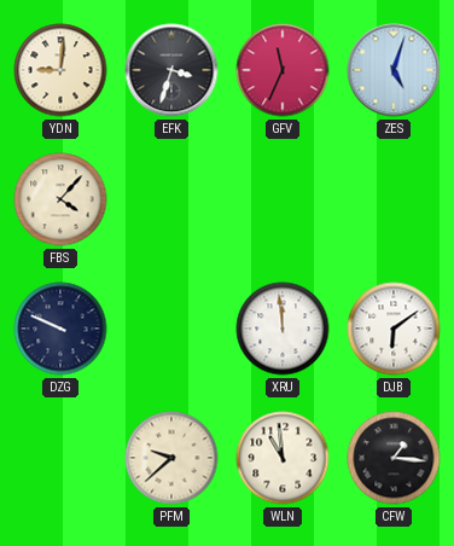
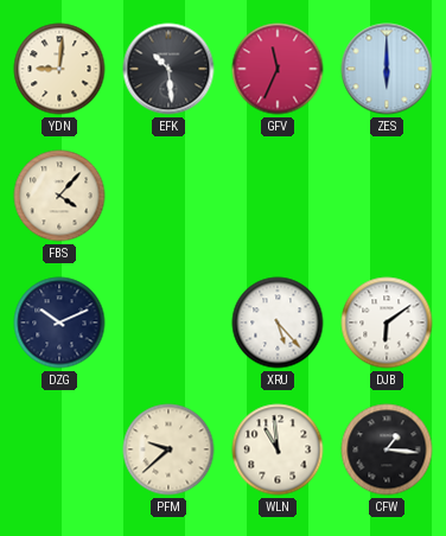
EFK: 3:33 -> 10:29
ZES: 5:03 -> 6:00
DZG: 9:49 -> 10:11
XRU: 11:59 -> 5:23
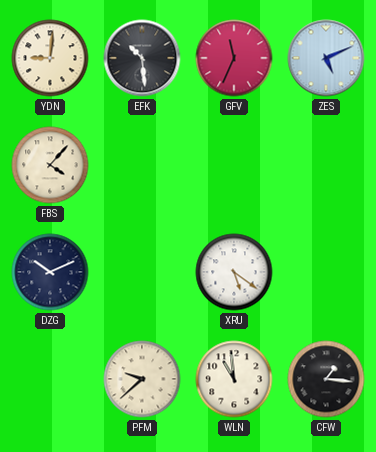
ZES: 6:00 -> 5:11
XRU: 5:23 -> 5:21
DJB: 6:09 -> none
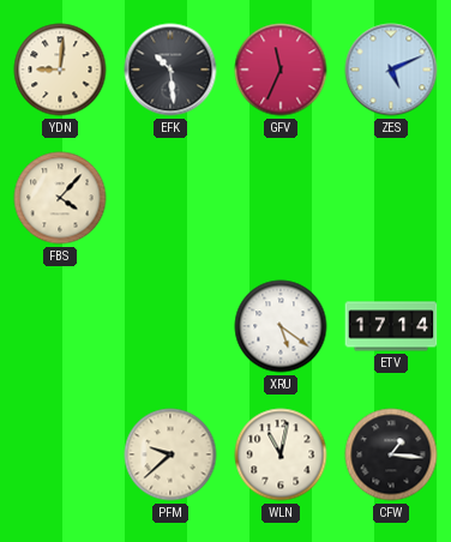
DZG: 10:11 -> none
ETV: none -> 17:14
WLN: 10:59 -> 11:02
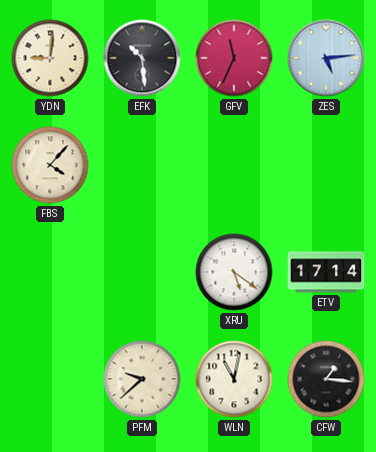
ZES: 5:11 -> 5:14
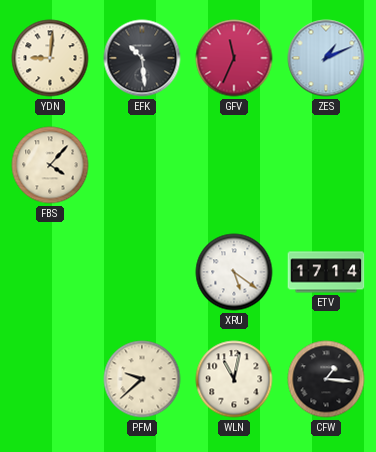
ZES: 5:14 -> 1:11
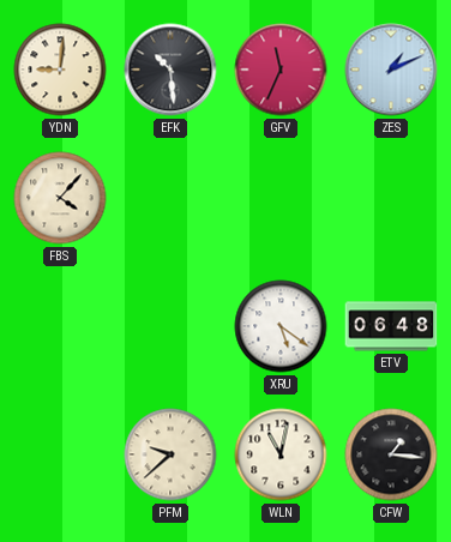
ETV: 17:14 -> 06:48
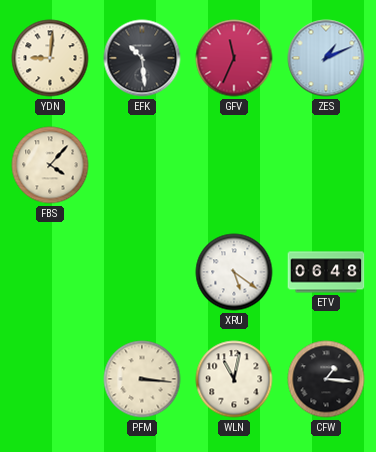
PFM: 9:38 -> 3:16
